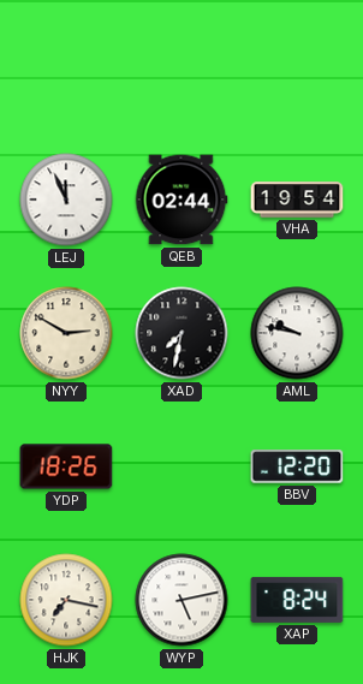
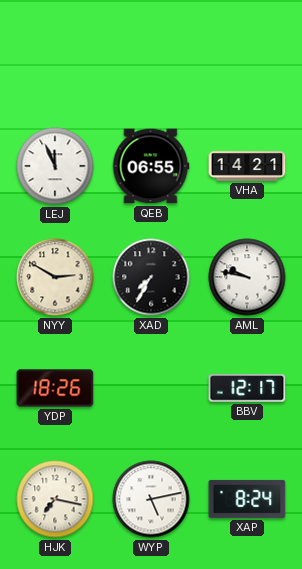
QEB: 02:44 -> 06:55
VHA: 19:54 -> 14:21
XAD: 7:32 -> 7:35
BBV: 12:20 -> 12:17
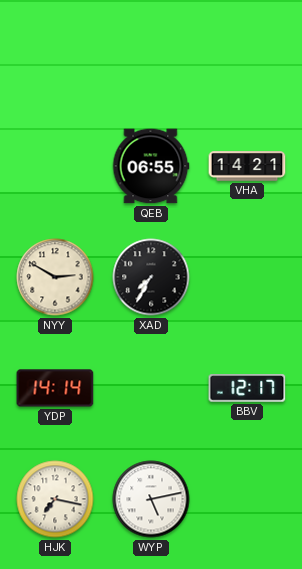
LEJ: 11:56 -> none
AML: 9:47 -> none
YDP: 18:26 -> 14:14
XAP: 8:24 -> none
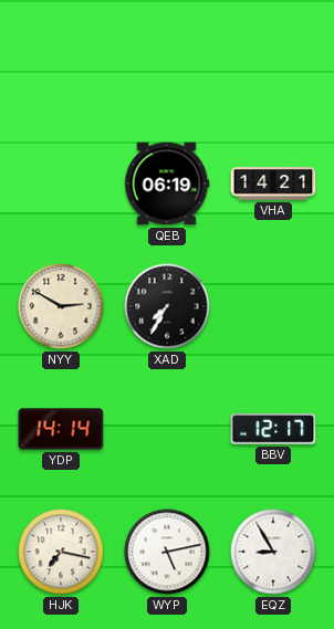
QEB: 06:55 -> 06:19
EQZ: none -> 8:55
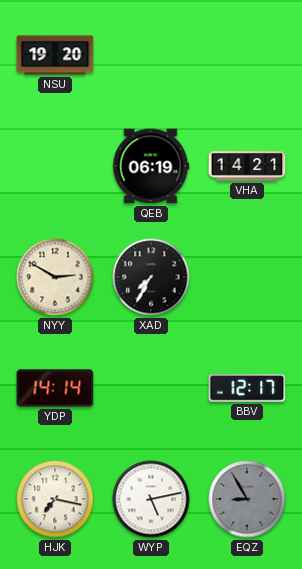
NSU: none -> 19:20
EQZ dial: white -> grey
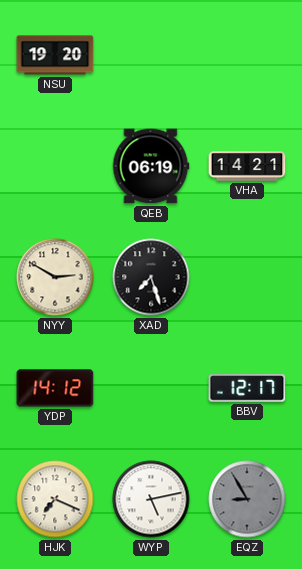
XAD: 7:35 -> 7:27
YDP: 14:14 -> 14:12
HJK: 7:17 -> 7:19
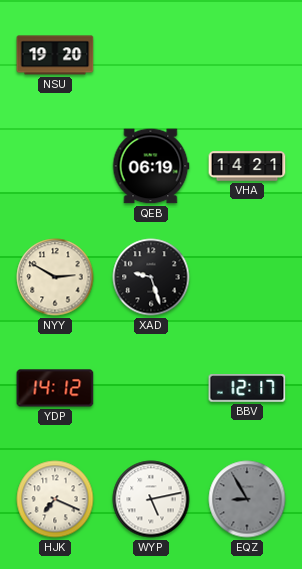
XAD: 7:27 -> 9:27
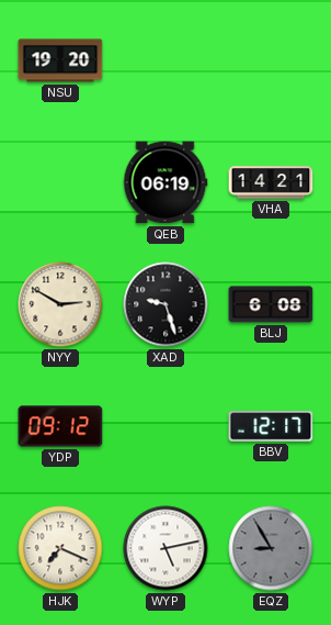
BLJ: none -> 6:08
YDP: 14:12 -> 09:12
